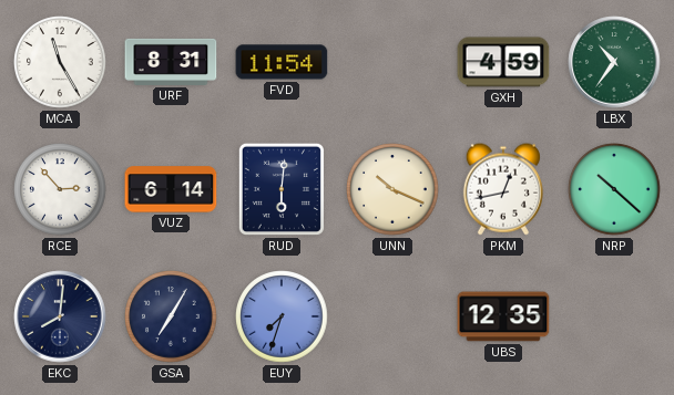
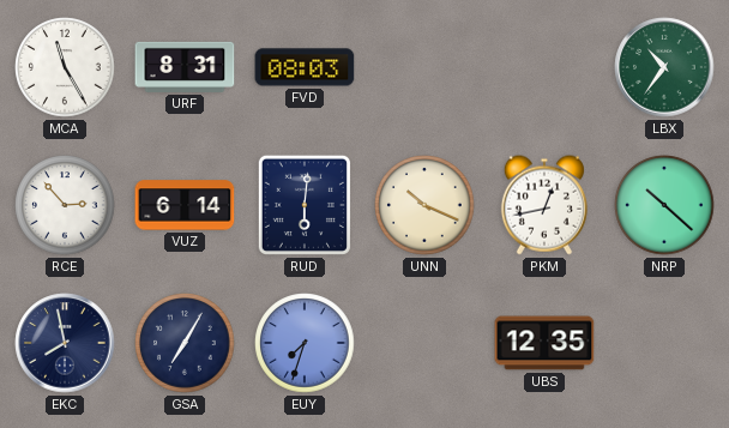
FVD: 11:54 -> 08:03
GXH: 4:59 -> none
EKC: 8:01 -> 7:58
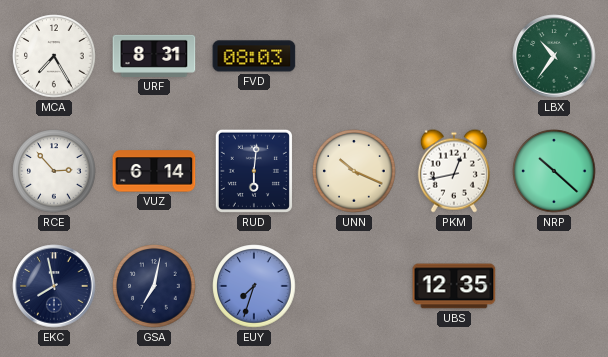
MCA: 11:25 -> 7:25
GSA: 7:05 -> 7:02
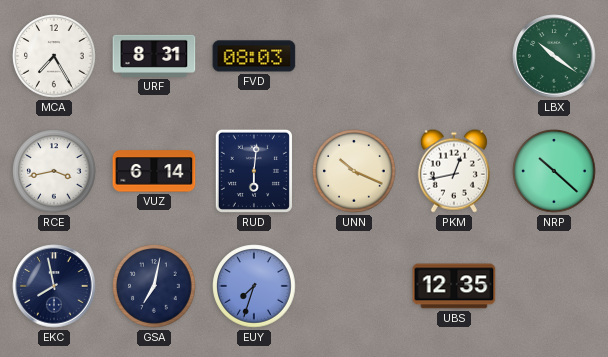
LBX: 10:36 -> 10:21
RCE: 2:53 -> 3:43
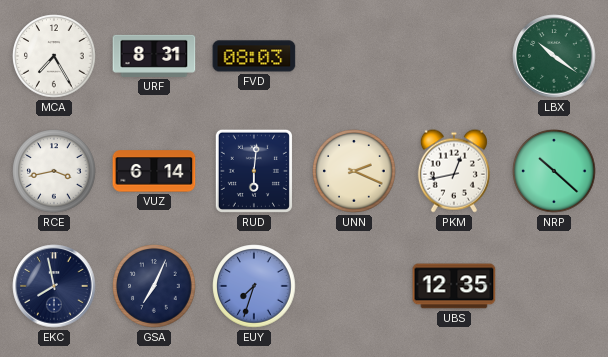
UNN: 10:19 -> 2:19
GSA: 7:02 -> 7:04
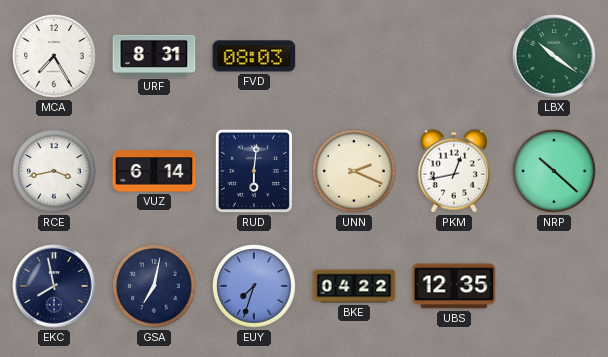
GSA: 7:04 -> 7:02
BKE: none -> 04:22
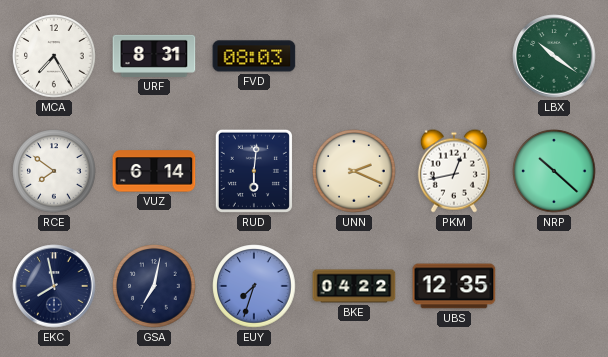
RCE: 3:43 -> 7:51
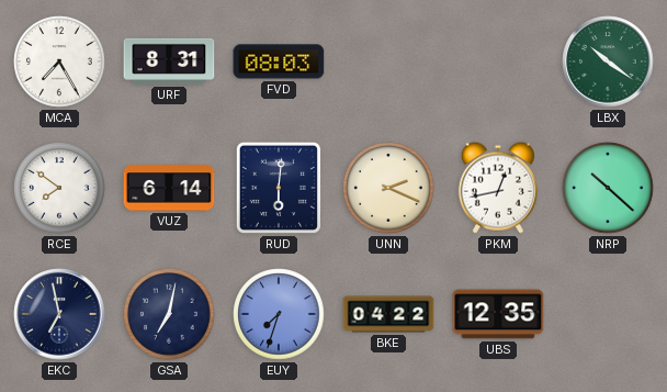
EKC: 7:58 -> 6:58
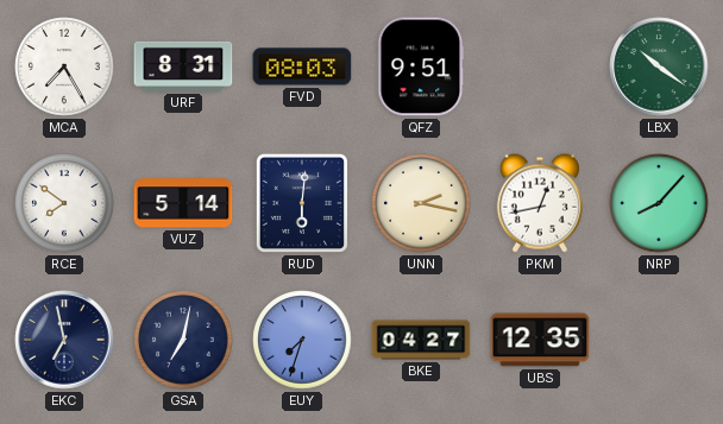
QFZ: none -> 9:51
VUZ: 6:14 -> 5:14
UNN: 2:19 -> 2:17
NRP: 10:22 -> 8:07
BKE: 04:22 -> 04:27
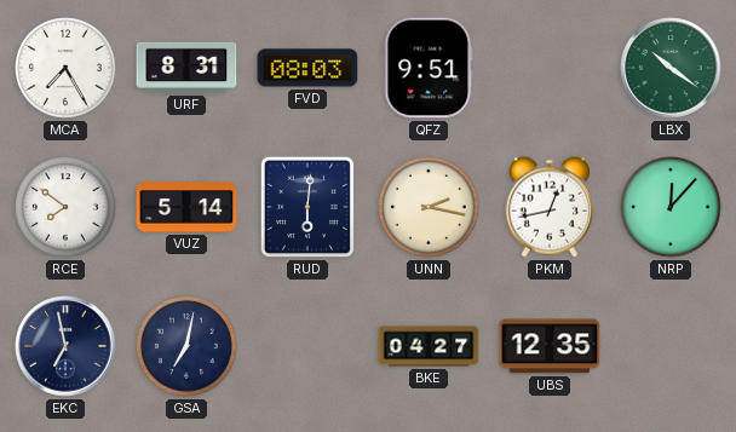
NRP: 8:07 -> 12:07
EUY: 7:33 -> none
